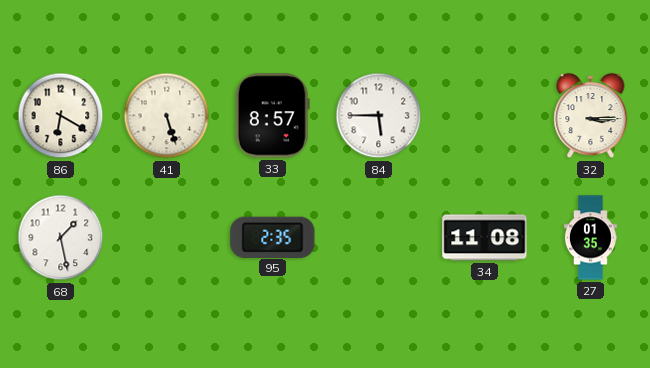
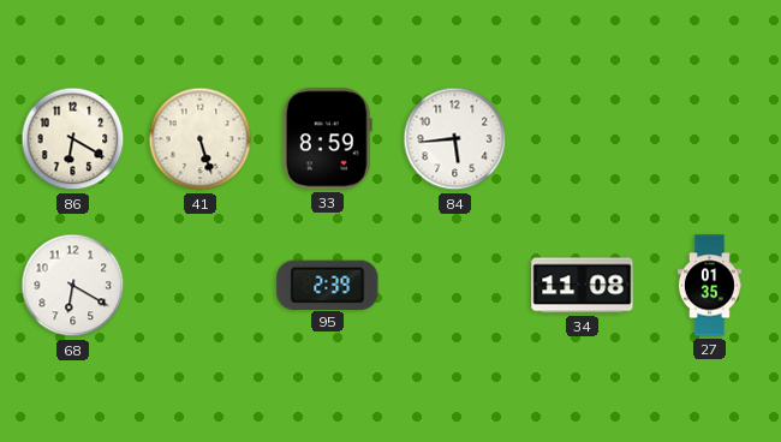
33: 8:57 -> 8:59
84: 5:45 -> 5:44
32: 3:15 -> none
68: 1:28 -> 6:20
95: 2:35 -> 2:39
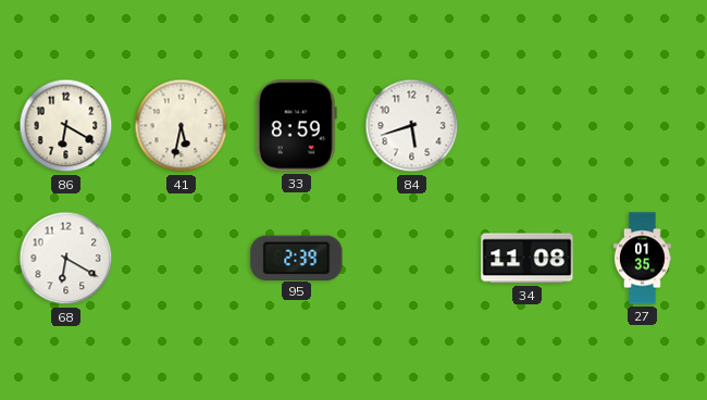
41: 5:27 -> 5:32
84: 5:44 -> 5:42
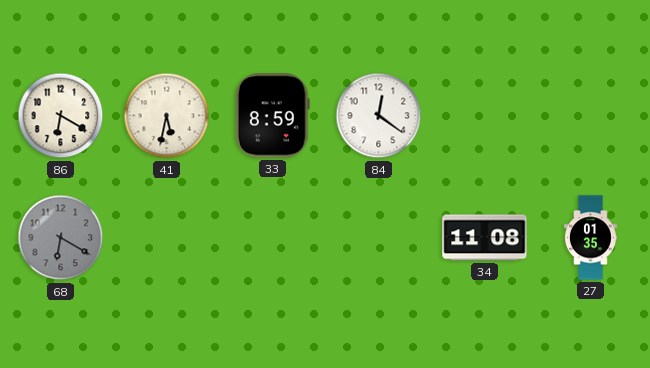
84: 5:42 -> 12:21
68 dial: white -> grey
95: 2:39 -> none
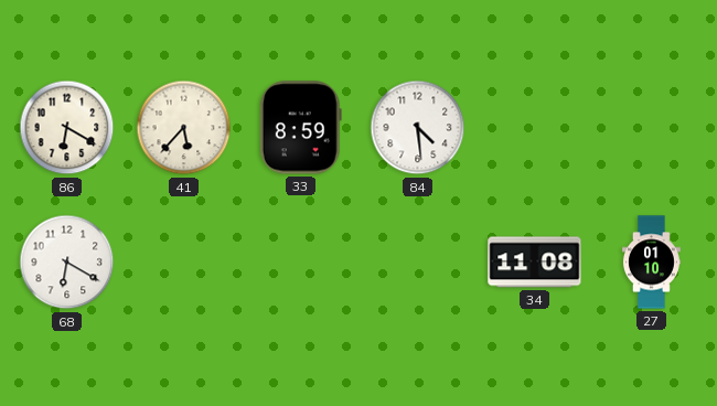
41: 5:32 -> 5:37
84: 12:21 -> 4:29
68 dial: grey -> white
27: 01:35 -> 01:10
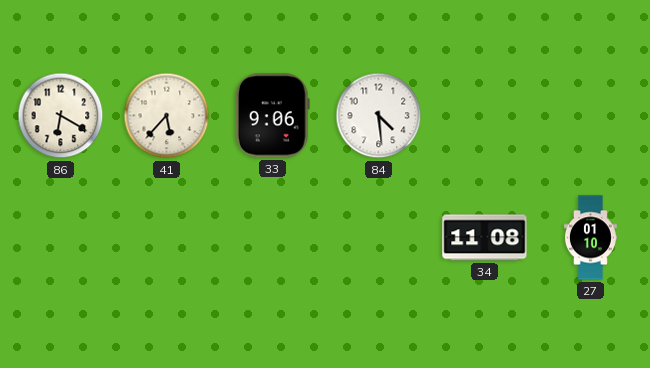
33: 8:59 -> 9:06
68: 6:20 -> none
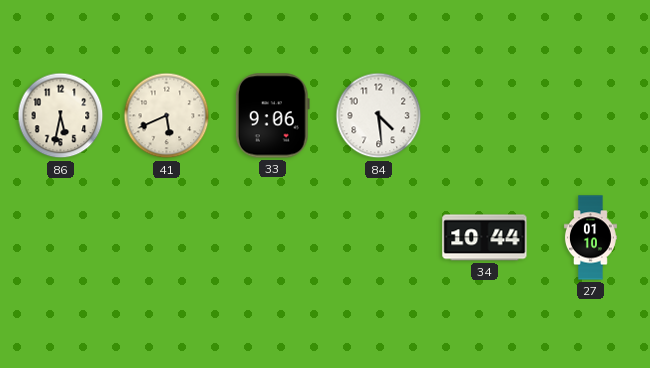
86: 6:20 -> 5:32
41: 5:37 -> 5:41
34: 11:08 -> 10:44
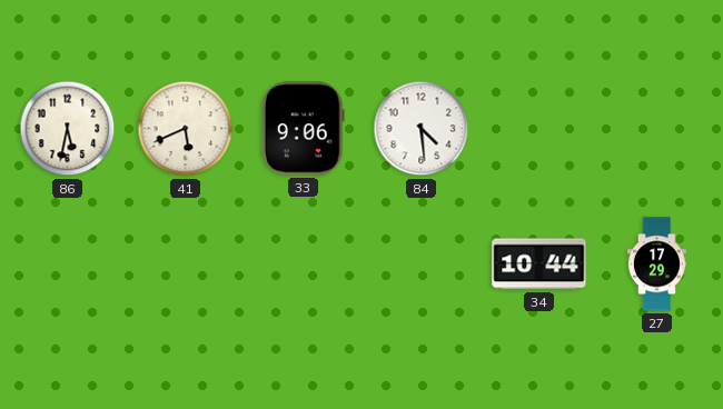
27: 01:10 -> 17:29
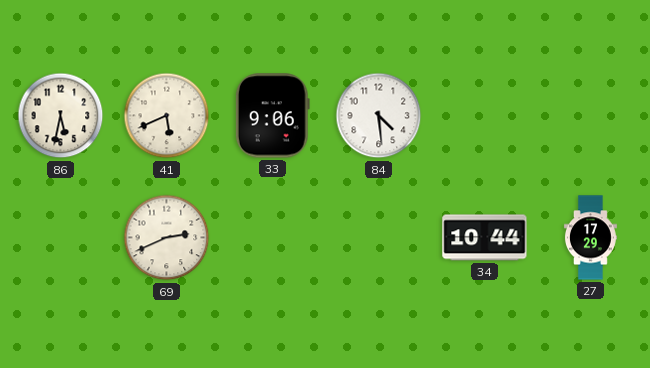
69: none -> 2:41
